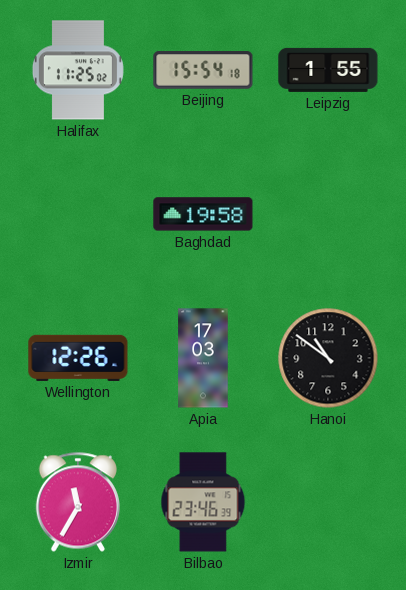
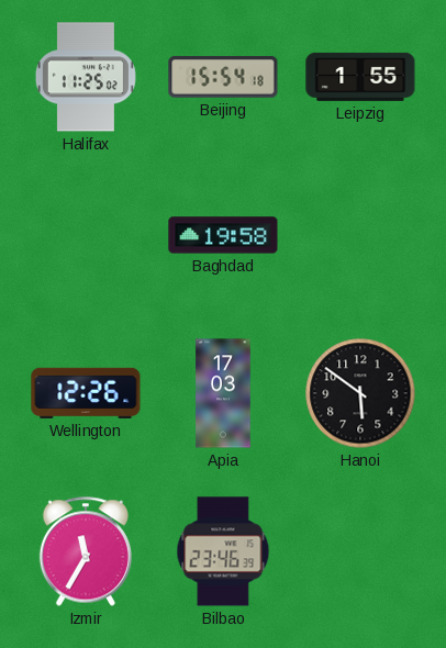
Hanoi: 10:51 -> 5:51
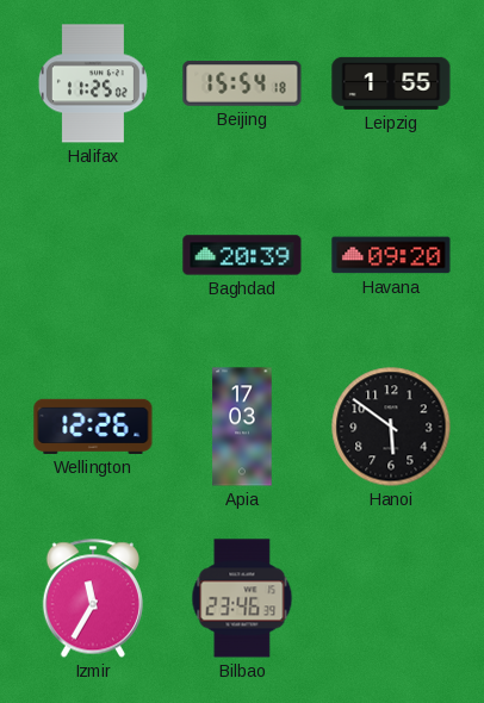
Baghdad: 19:58 -> 20:39
Havana: none -> 09:20
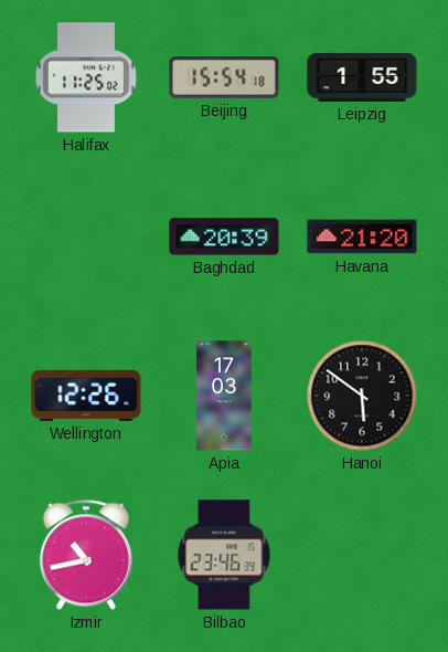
Havana: 09:20 -> 21:20
Izmir: 11:35 -> 10:43
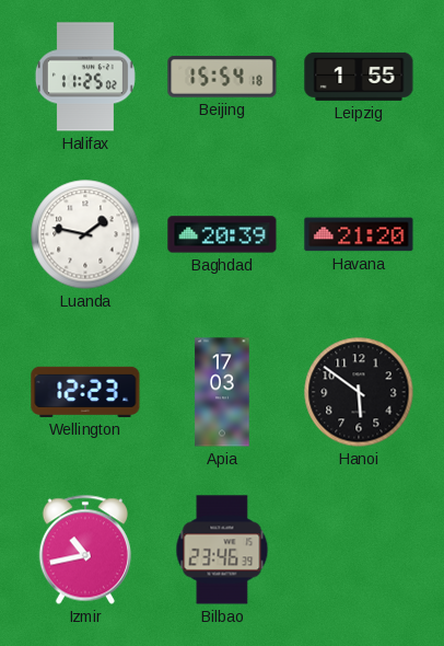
Luanda: none -> 1:47
Wellington: 12:26 -> 12:23
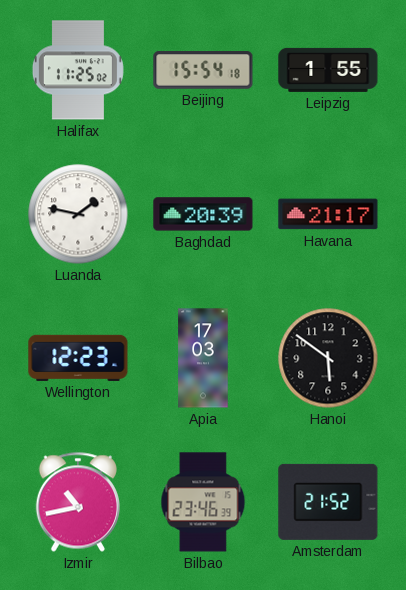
Havana: 21:20 -> 21:17
Amsterdam: none -> 21:52
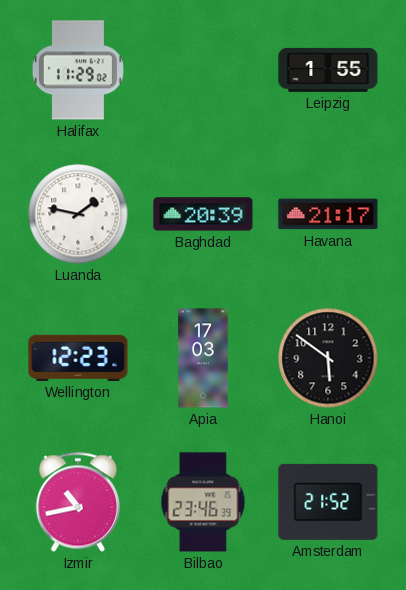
Halifax: 11:25 -> 11:29
Beijing: 15:54 -> none
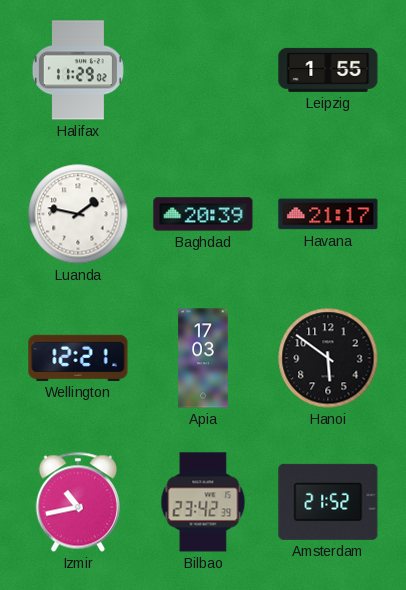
Wellington: 12:23 -> 12:21
Bilbao: 23:46 -> 23:42
